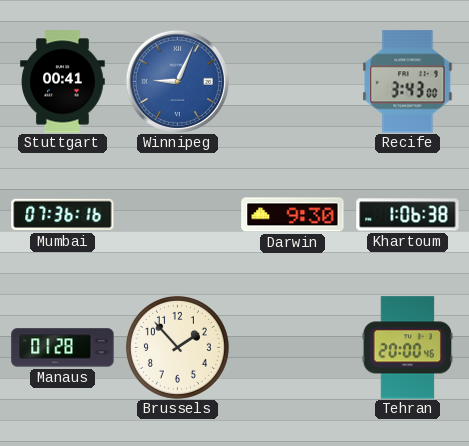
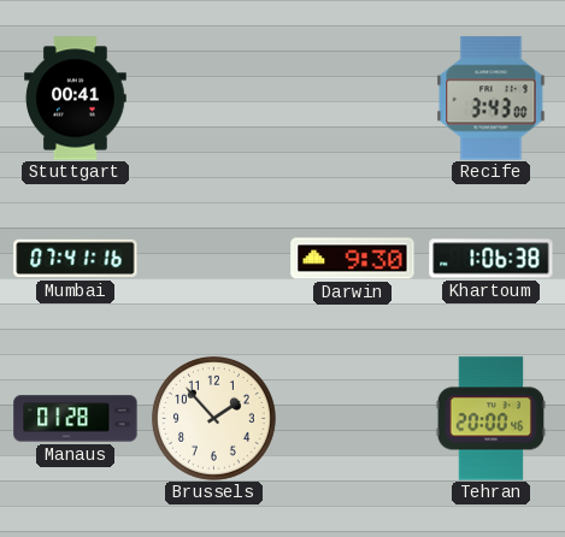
Winnipeg: 9:04 -> none
Mumbai: 07:36 -> 07:41
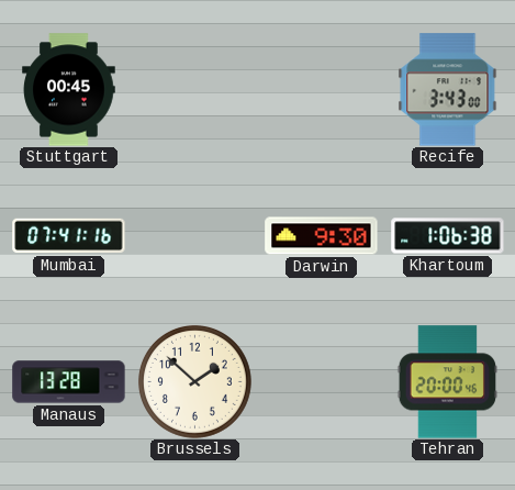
Stuttgart: 00:41 -> 00:45
Manaus: 01:28 -> 13:28
Brussels: 1:53 -> 1:52
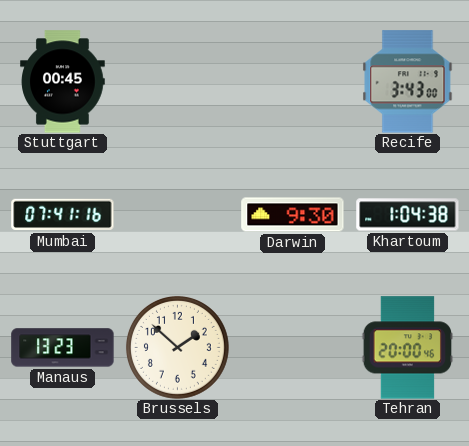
Khartoum: 1:06 -> 1:04
Manaus: 13:28 -> 13:23
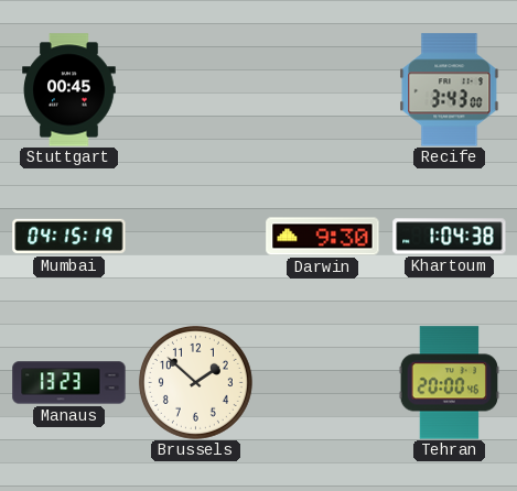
Mumbai: 07:41 -> 04:15
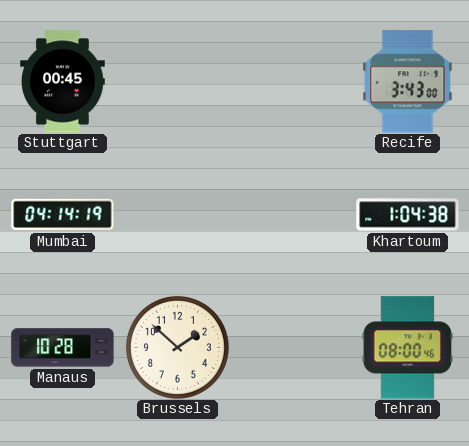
Mumbai: 04:15 -> 04:14
Darwin: 9:30 -> none
Manaus: 13:23 -> 10:28
Tehran: 20:00 -> 08:00
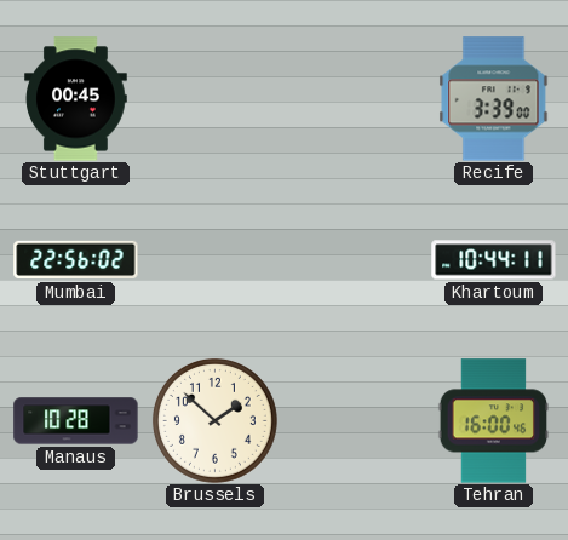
Recife: 3:43 -> 3:39
Mumbai: 04:14 -> 22:56
Khartoum: 1:04 -> 10:44
Tehran: 08:00 -> 16:00
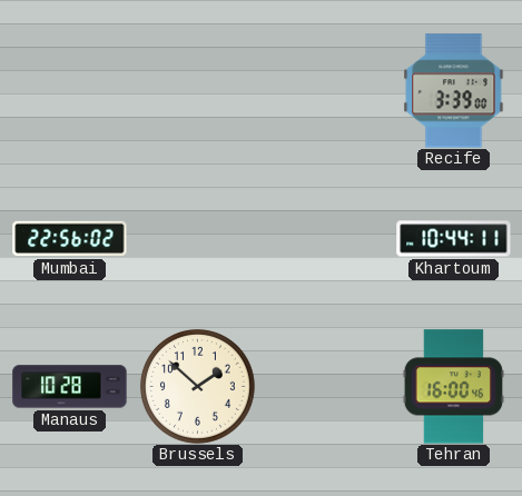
Stuttgart: 00:45 -> none
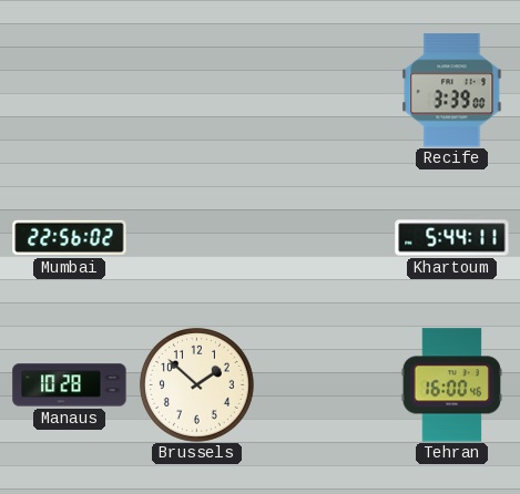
Khartoum: 10:44 -> 5:44
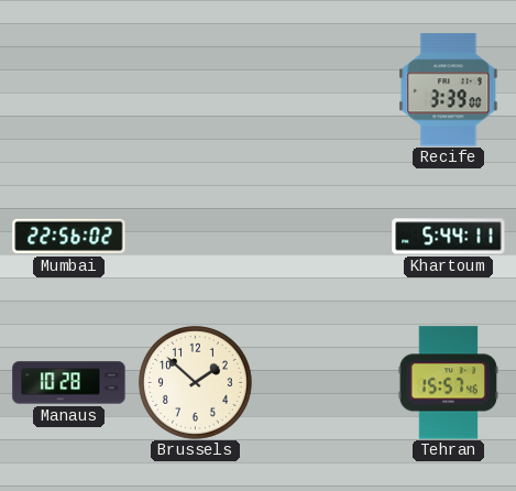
Tehran: 16:00 -> 15:57
